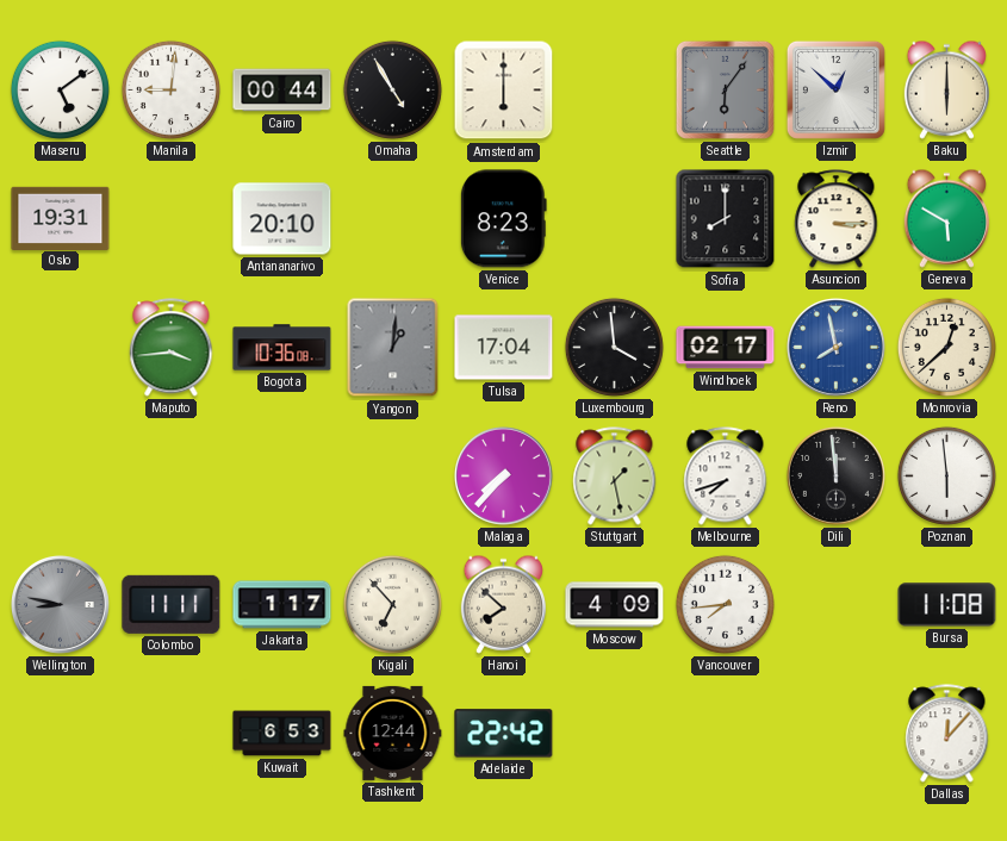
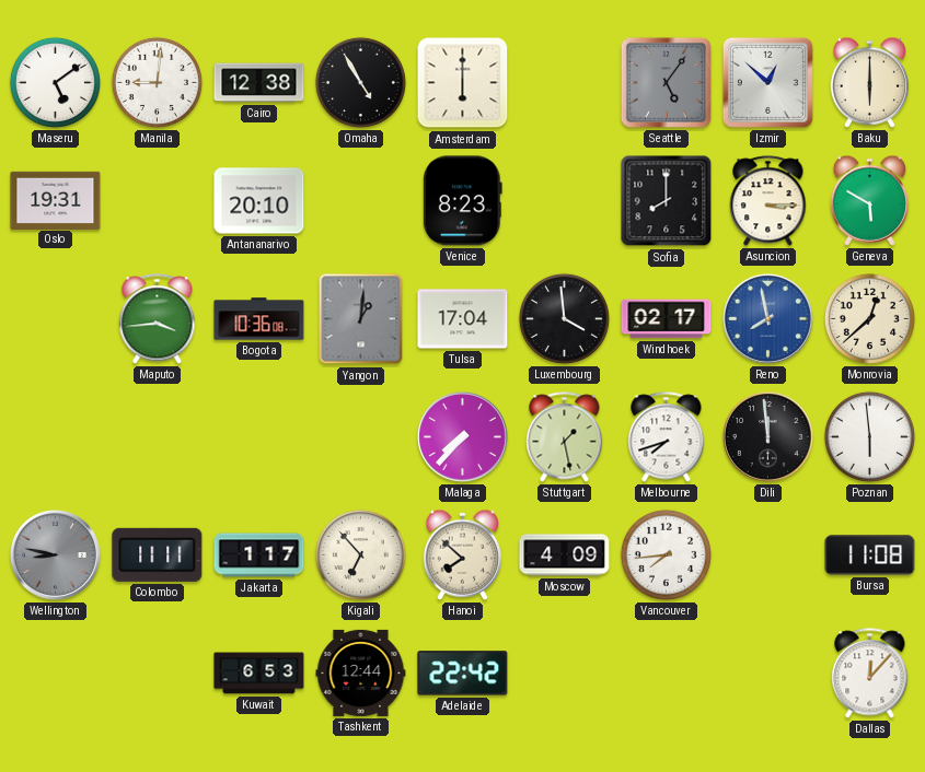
Cairo: 00:44 -> 12:38
Seattle: 6:06 -> 5:06
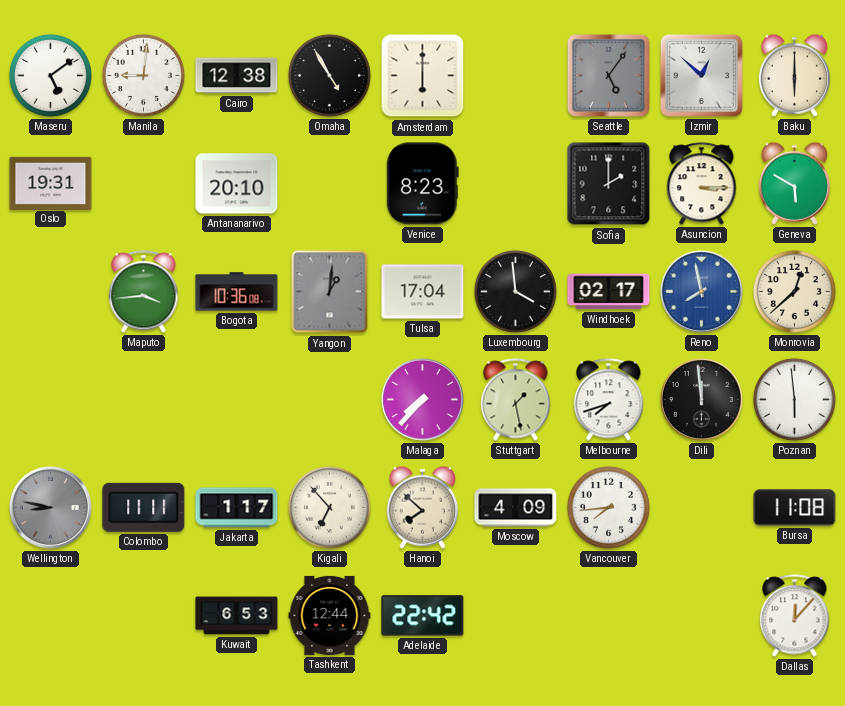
Sofia: 8:00 -> 2:00
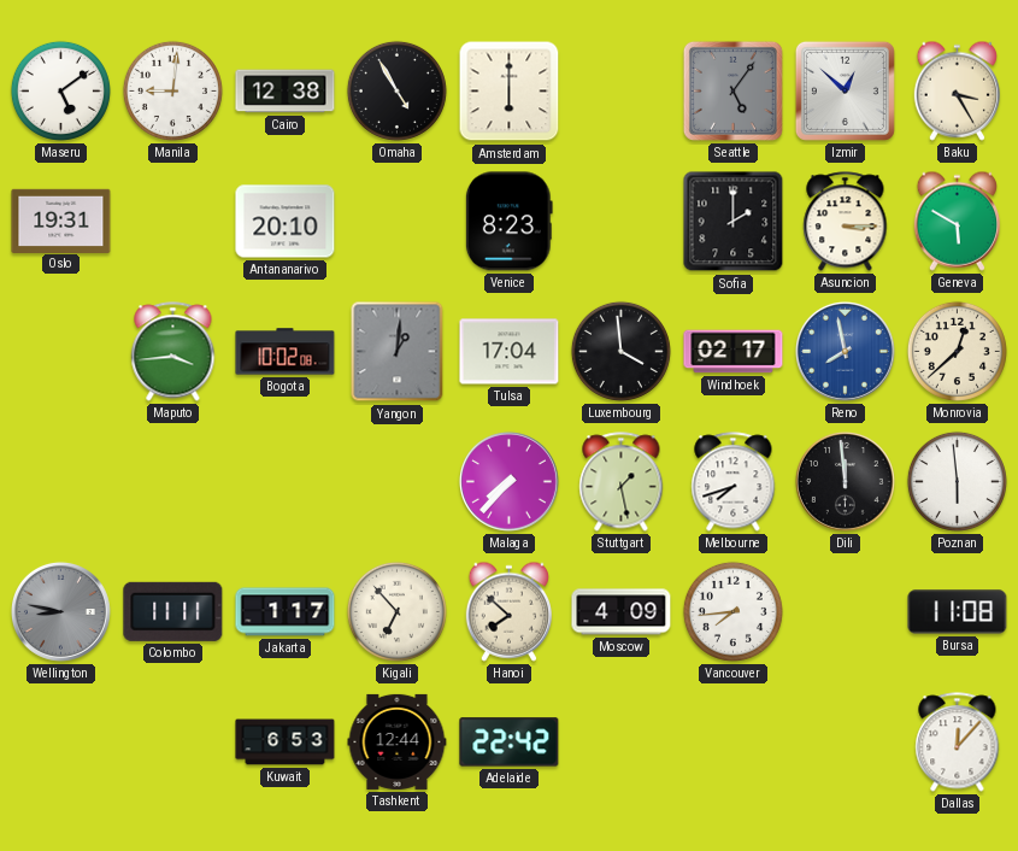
Baku: 6:00 -> 3:25
Bogota: 10:36 -> 10:02
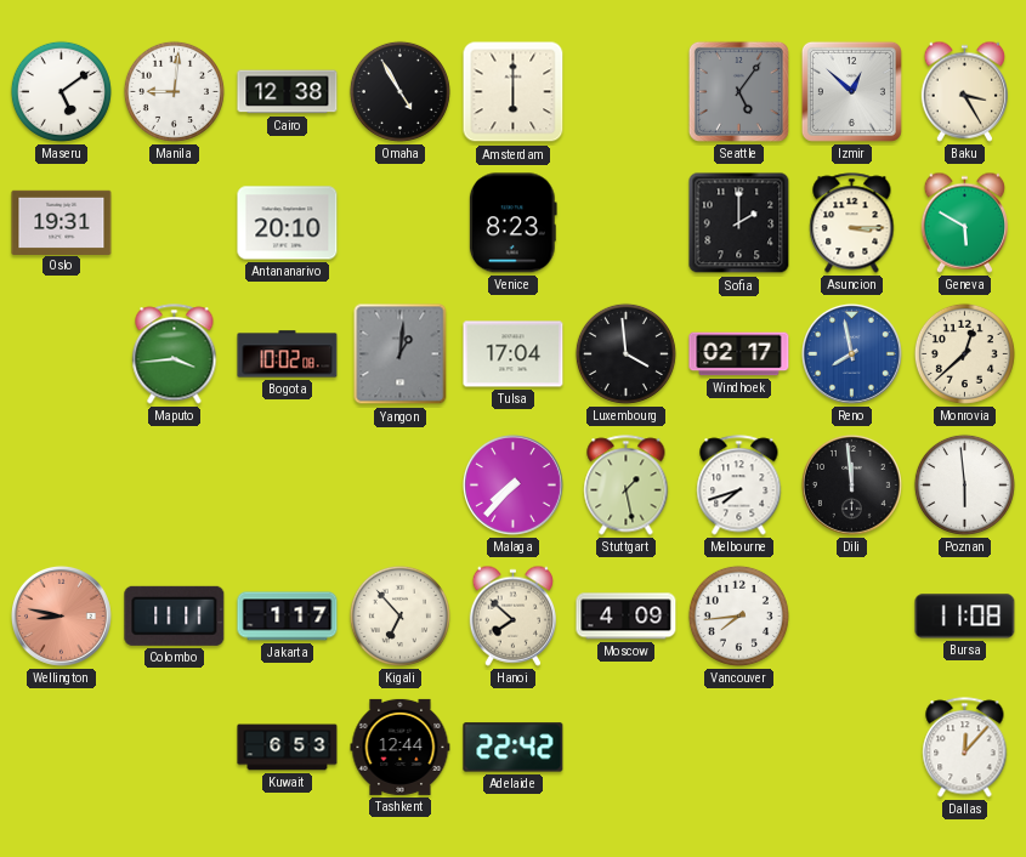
Wellington dial: grey -> salmon
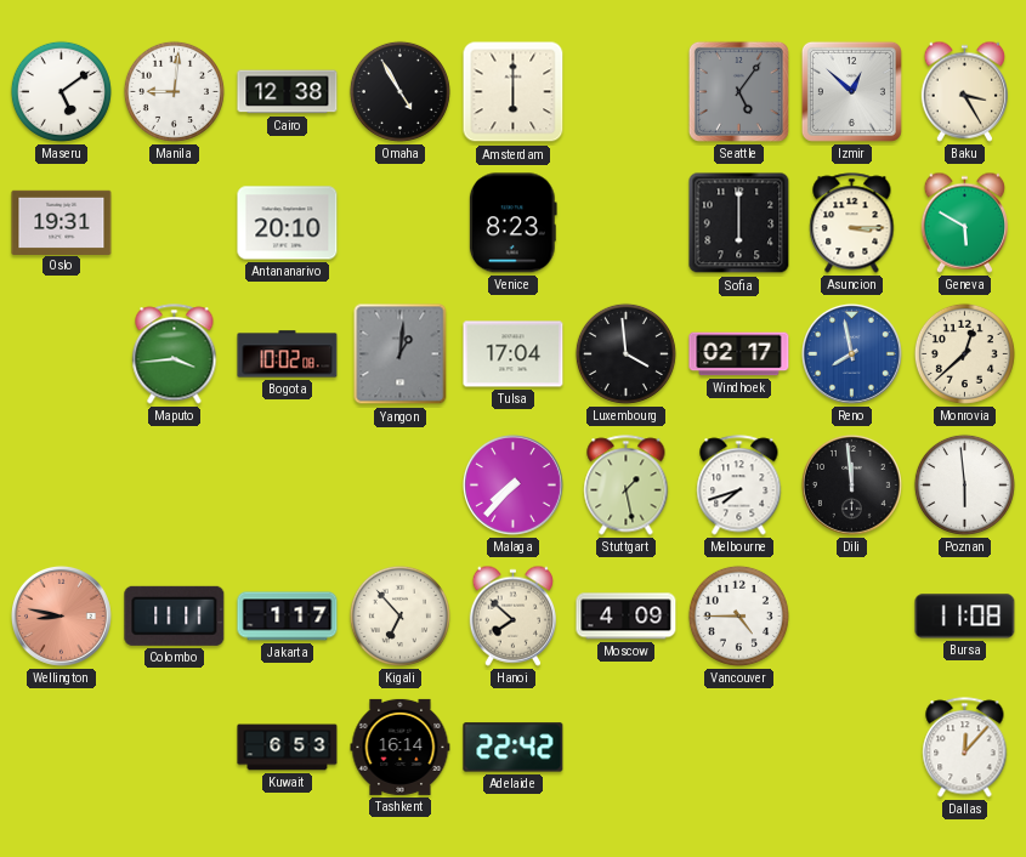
Sofia: 2:00 -> 6:00
Vancouver: 7:44 -> 4:45
Tashkent: 12:44 -> 16:14
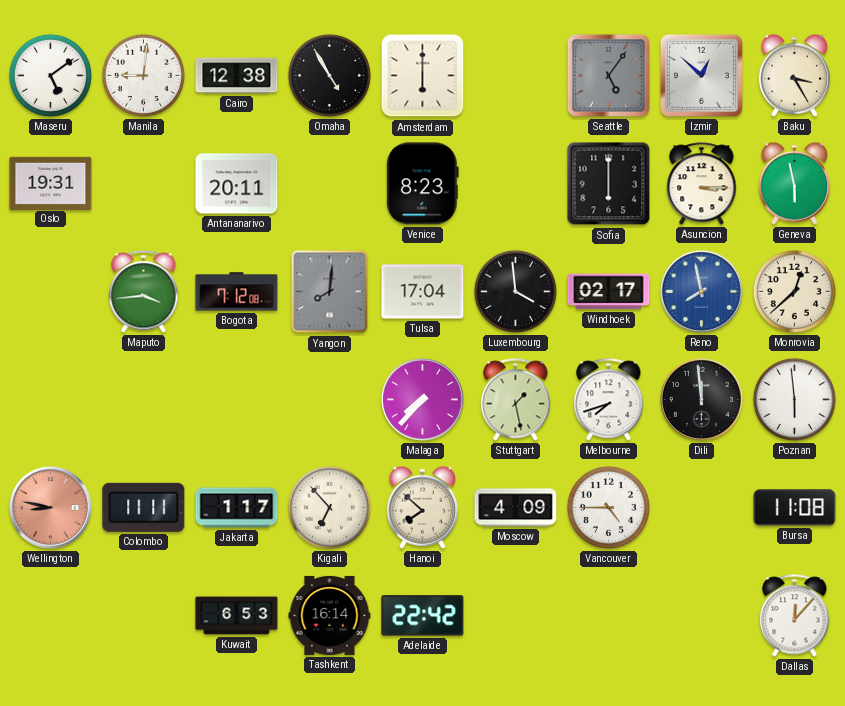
Antananarivo: 20:10 -> 20:11
Geneva: 5:50 -> 5:58
Bogota: 10:02 -> 7:12
Yangon: 1:01 -> 8:01
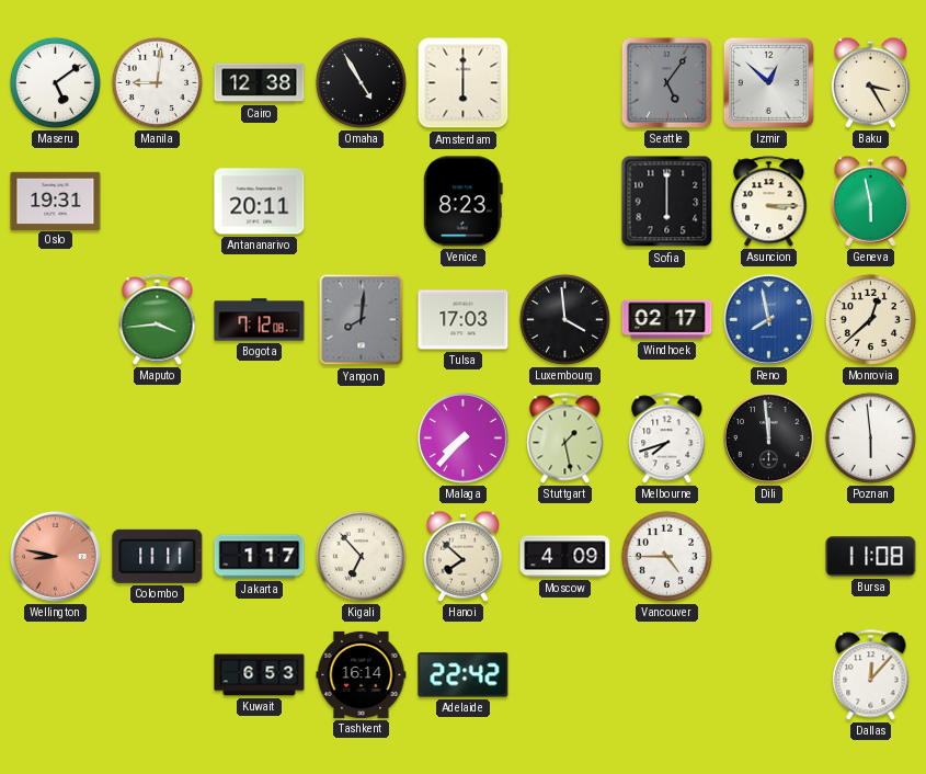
Tulsa: 17:04 -> 17:03
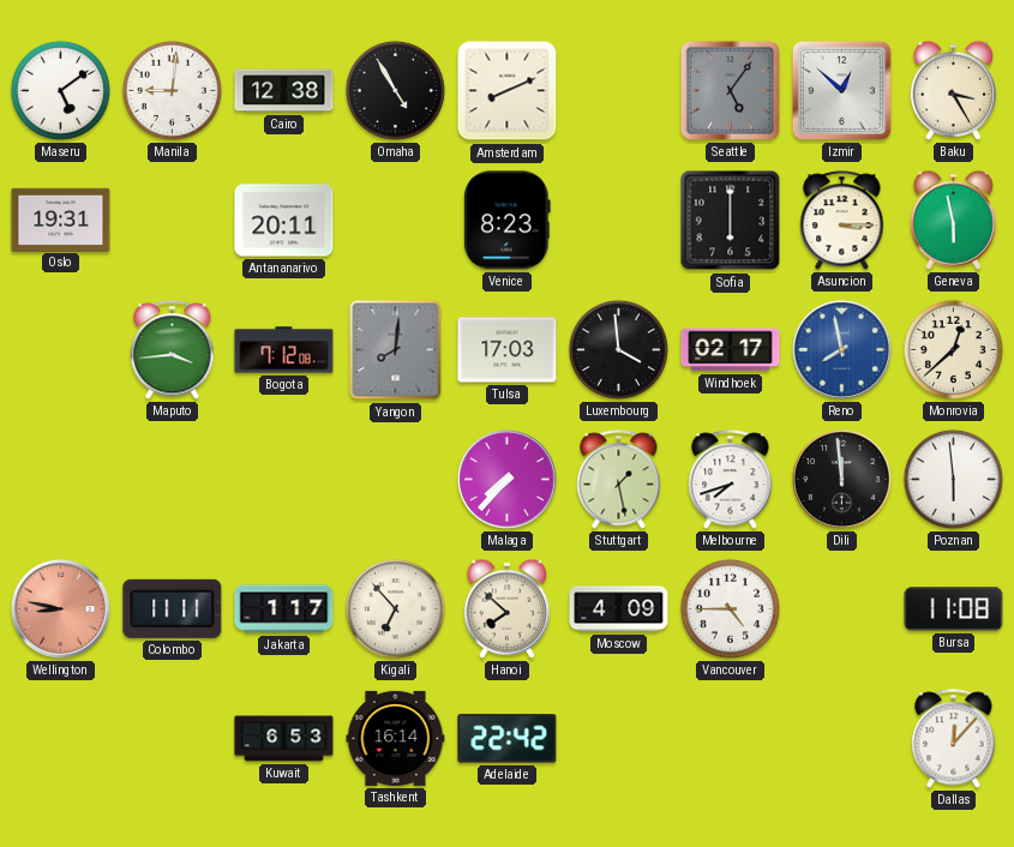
Amsterdam: 6:00 -> 8:11
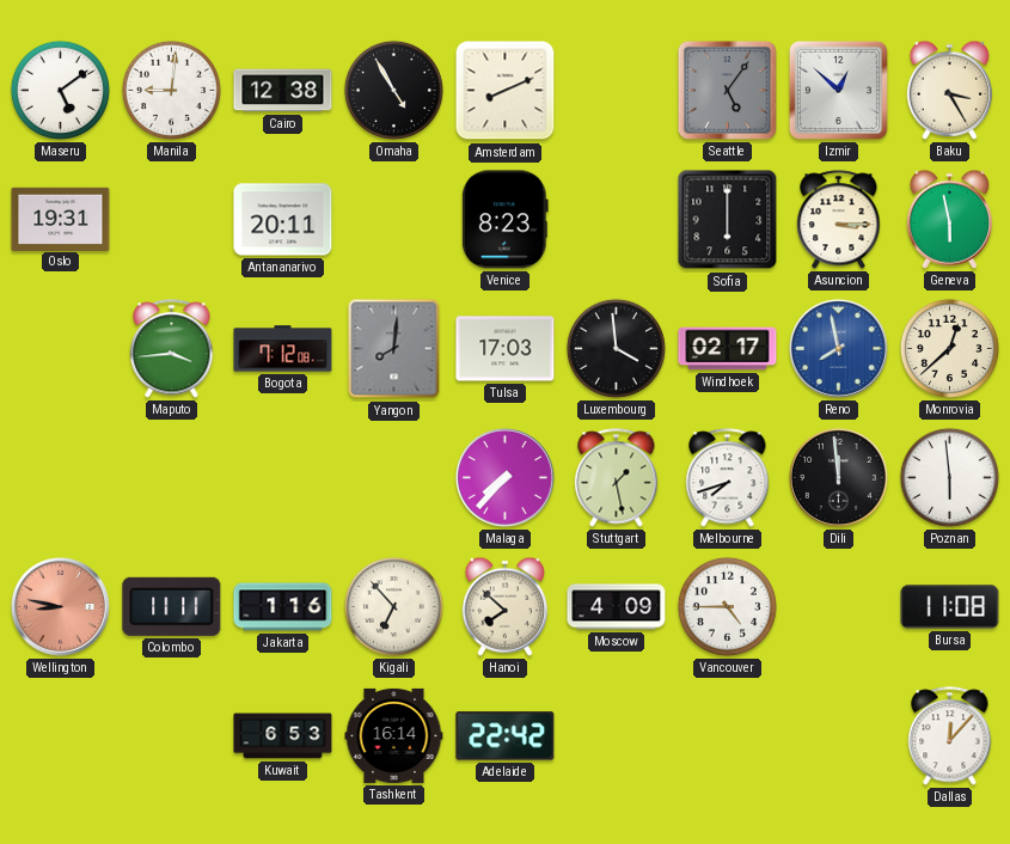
Jakarta: 1:17 -> 1:16
